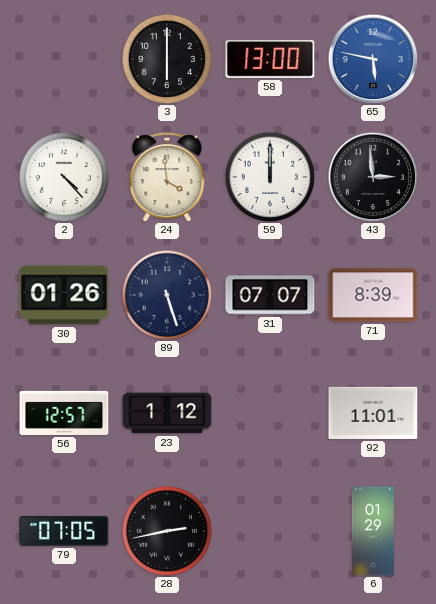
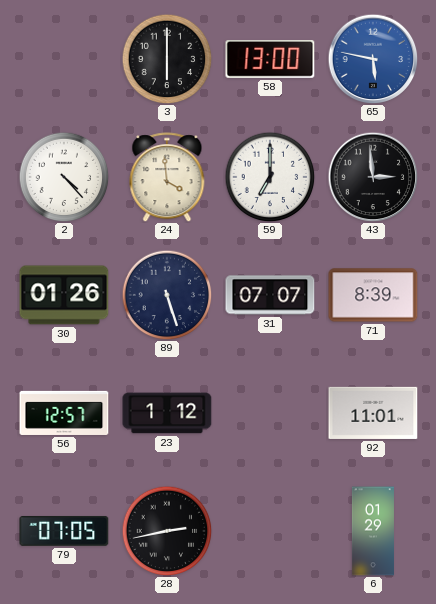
59: 12:00 -> 7:00
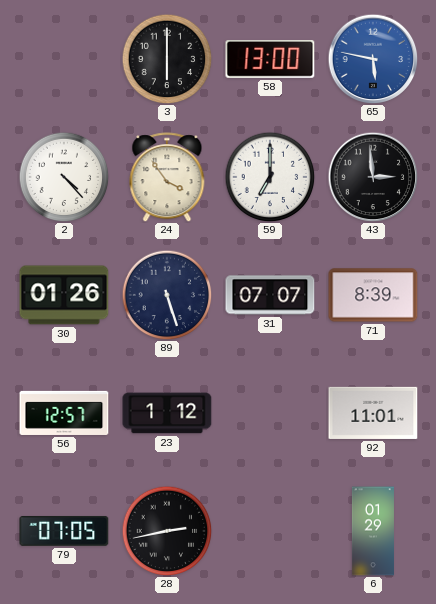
24: 3:59 -> 3:54
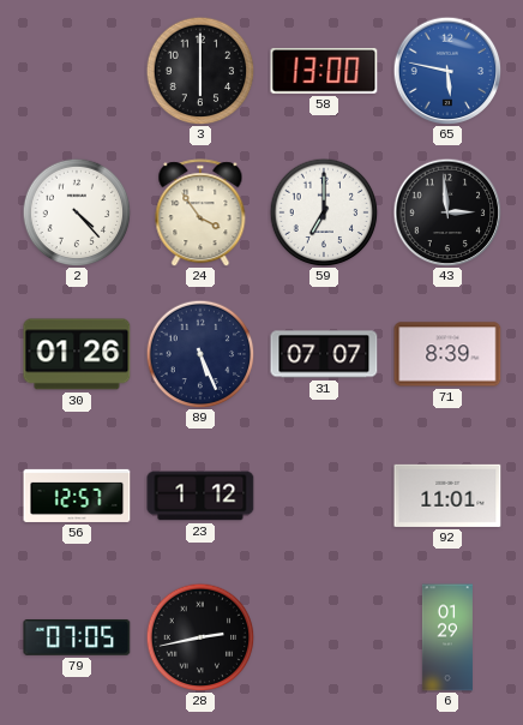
89: 5:27 -> 5:26
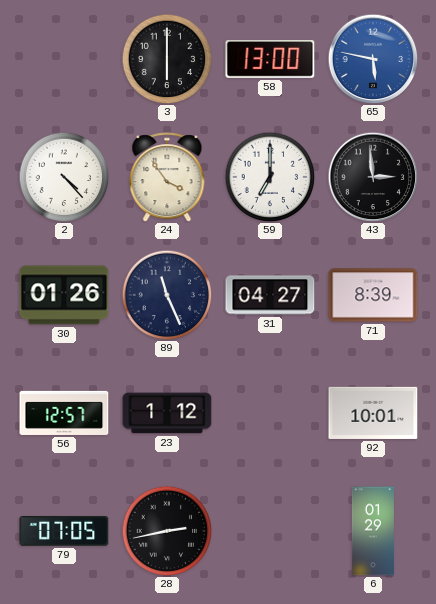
89: 5:26 -> 11:26
31: 07:07 -> 04:27
92: 11:01 -> 10:01
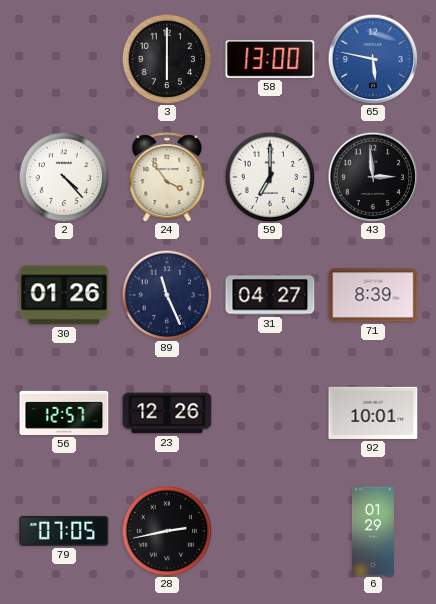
23: 1:12 -> 12:26
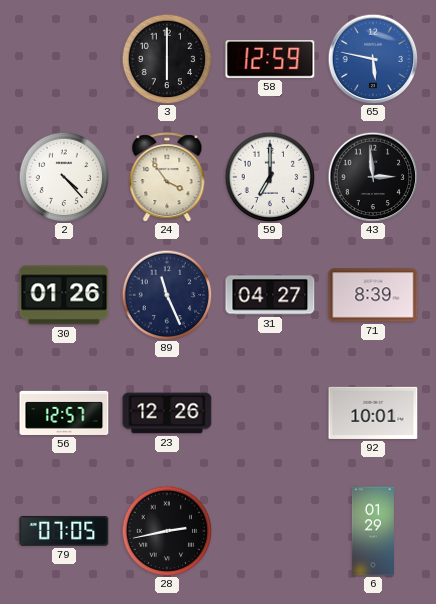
58: 13:00 -> 12:59
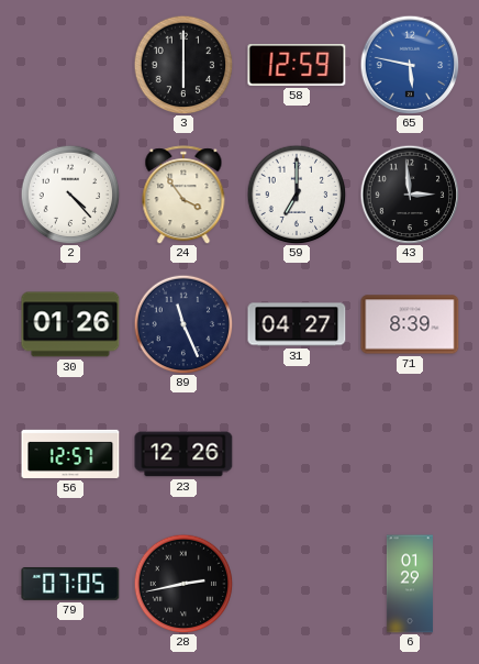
92: 10:01 -> none
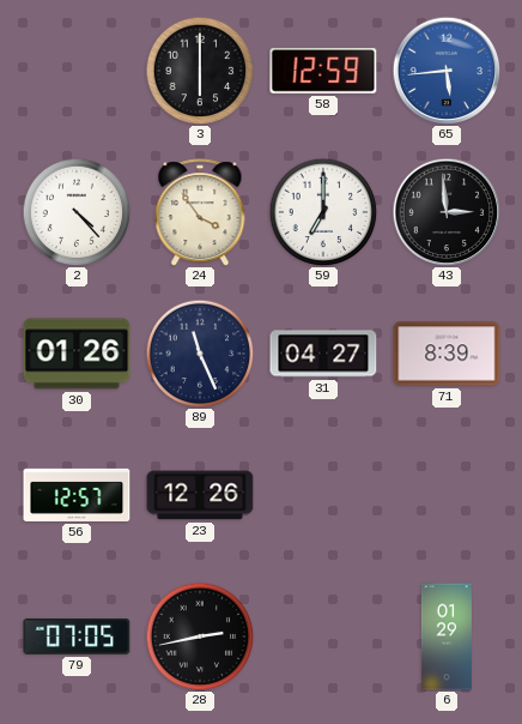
65: 5:47 -> 5:44
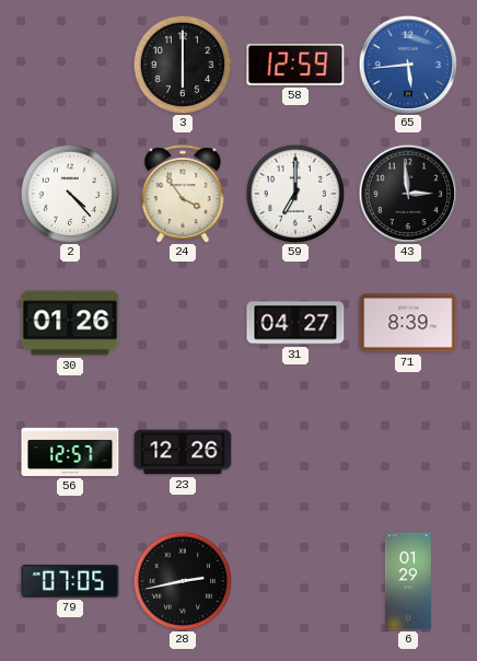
89: 11:26 -> none
